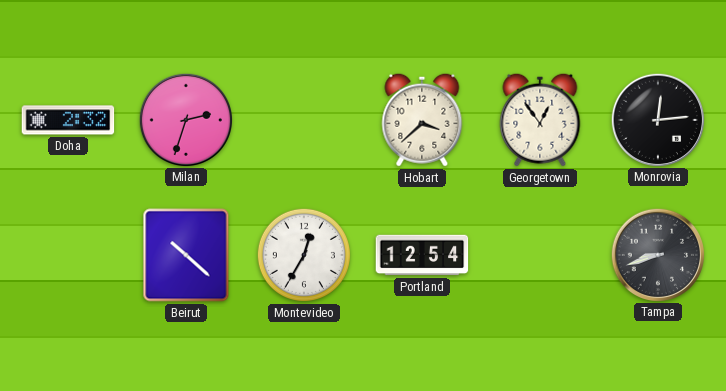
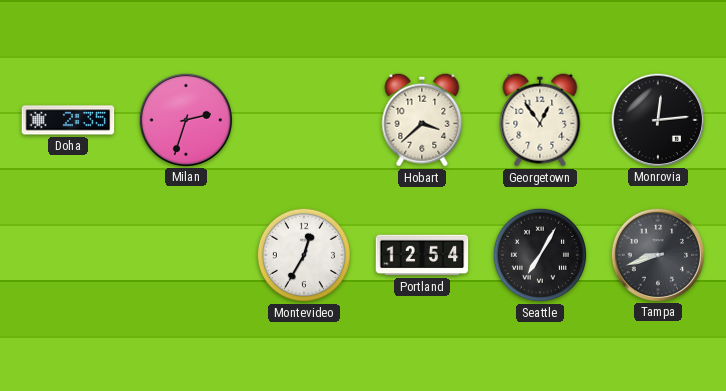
Doha: 2:32 -> 2:35
Beirut: 10:22 -> none
Seattle: none -> 7:05
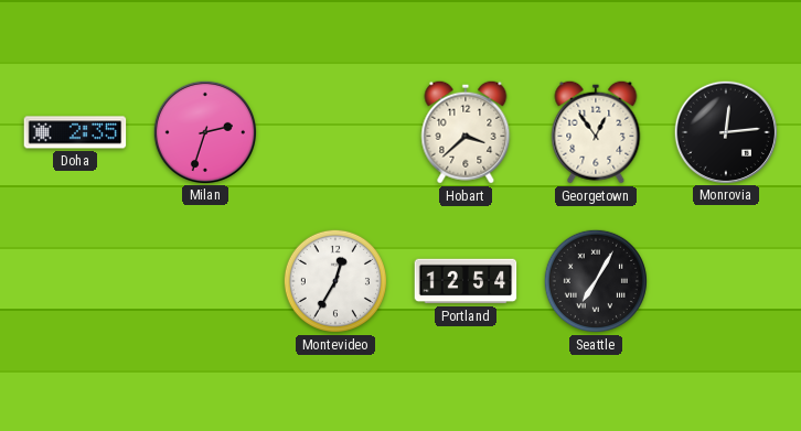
Tampa: 8:42 -> none
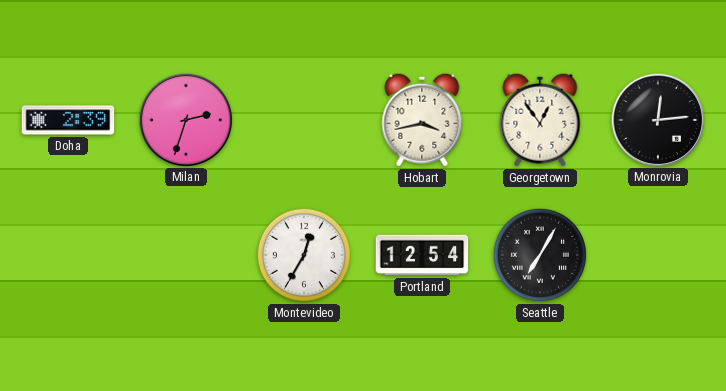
Doha: 2:35 -> 2:39
Hobart: 3:38 -> 3:43
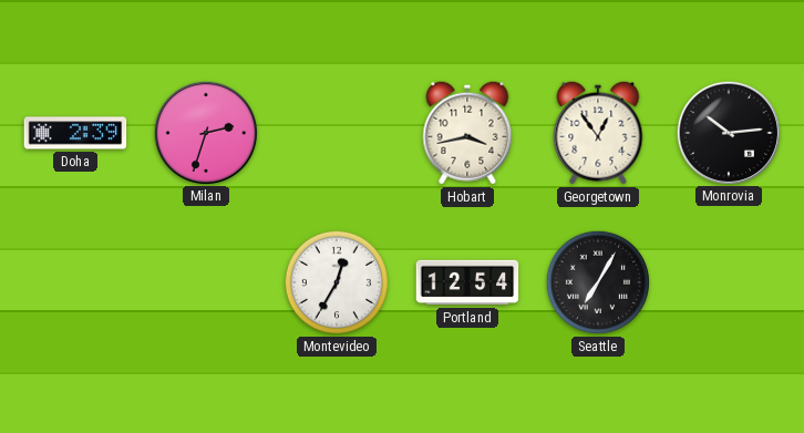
Monrovia: 12:14 -> 10:14
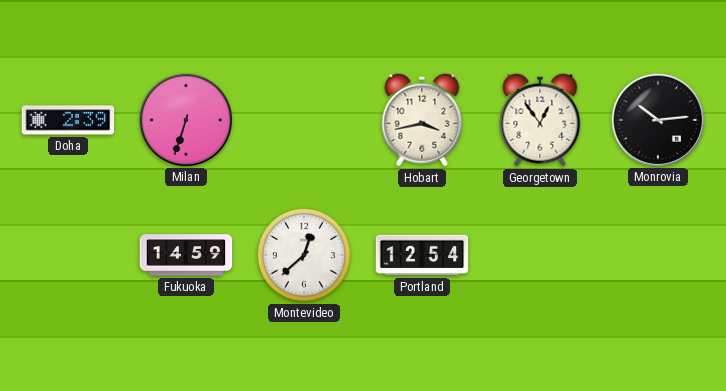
Milan: 2:33 -> 6:33
Fukuoka: none -> 14:59
Montevideo: 12:35 -> 12:38
Seattle: 7:05 -> none
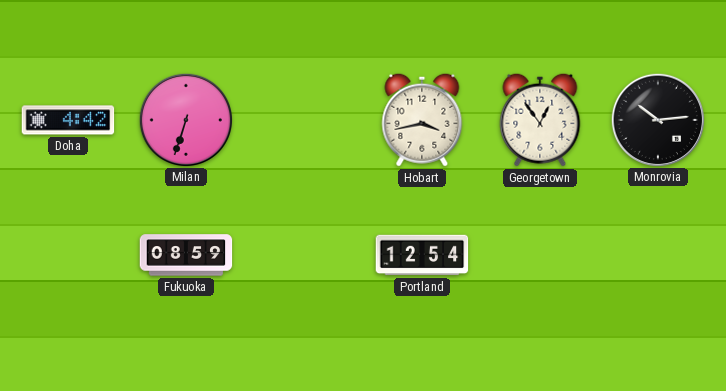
Doha: 2:39 -> 4:42
Fukuoka: 14:59 -> 08:59
Montevideo: 12:38 -> none
